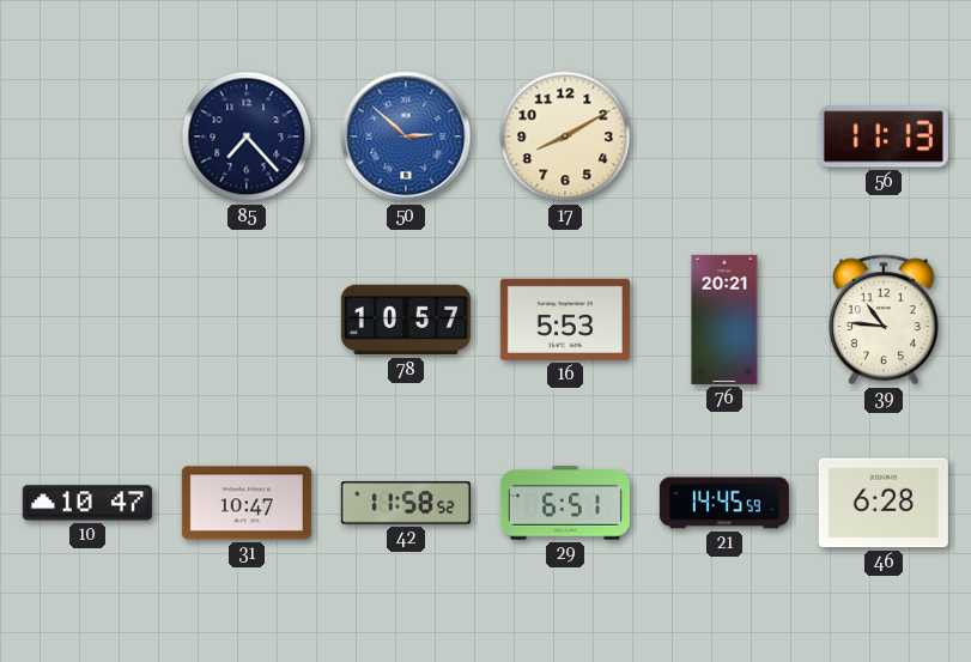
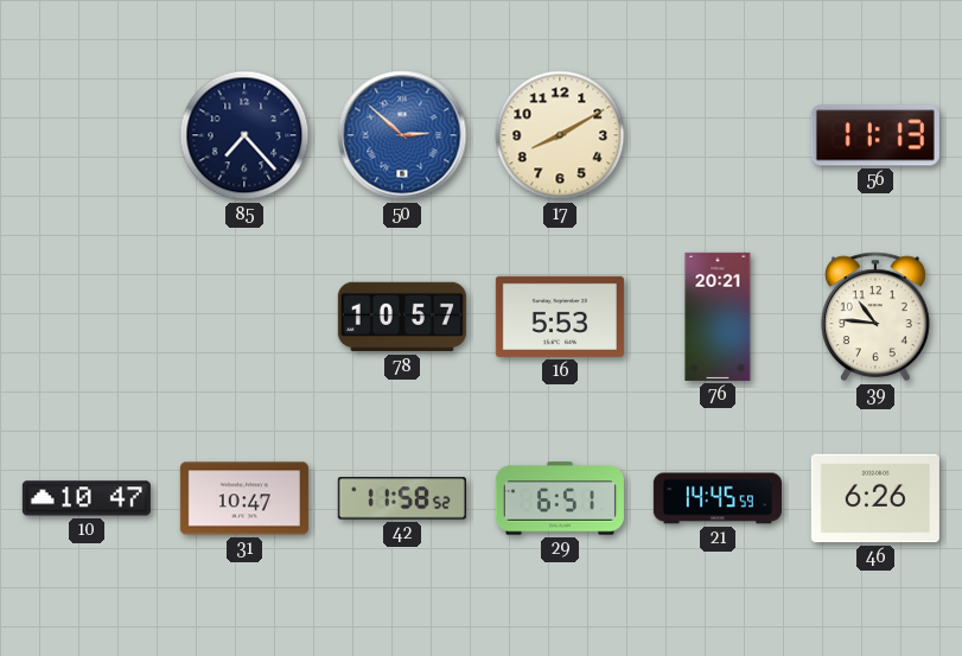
46: 6:28 -> 6:26
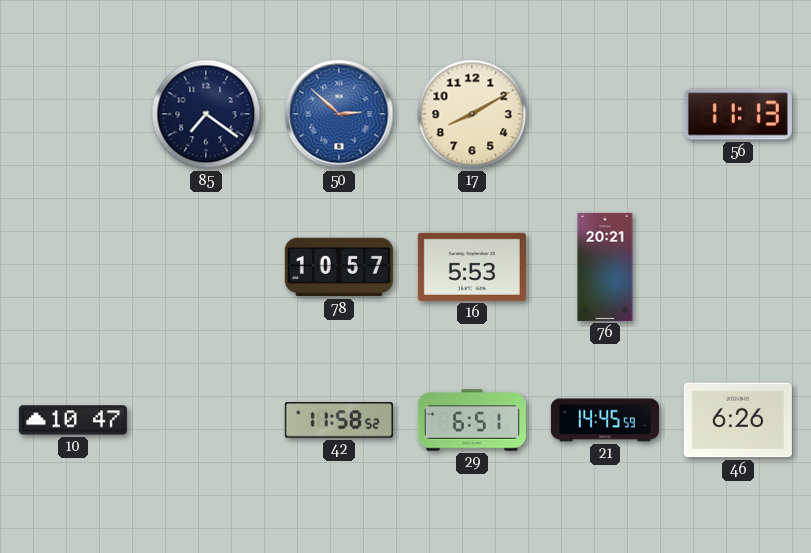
85: 7:23 -> 7:21
39: 10:46 -> none
31: 10:47 -> none
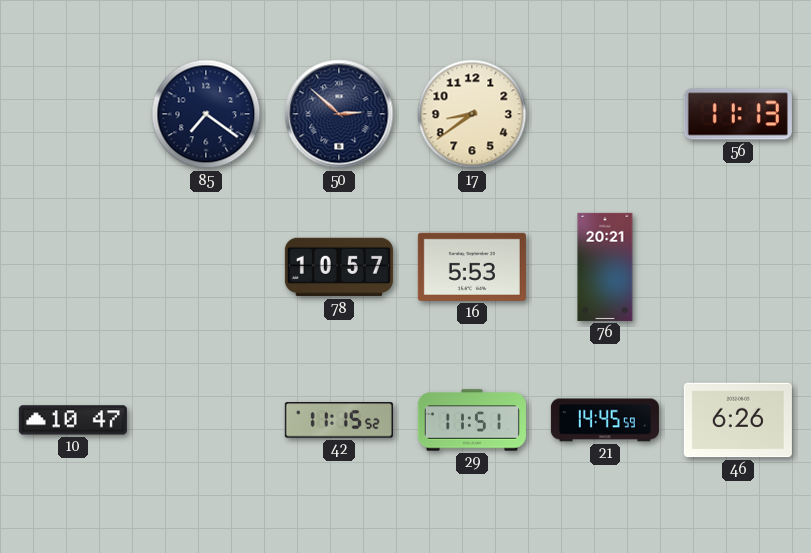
50 dial: blue -> navy
17: 8:10 -> 8:39
42: 11:58 -> 11:15
29: 6:51 -> 11:51
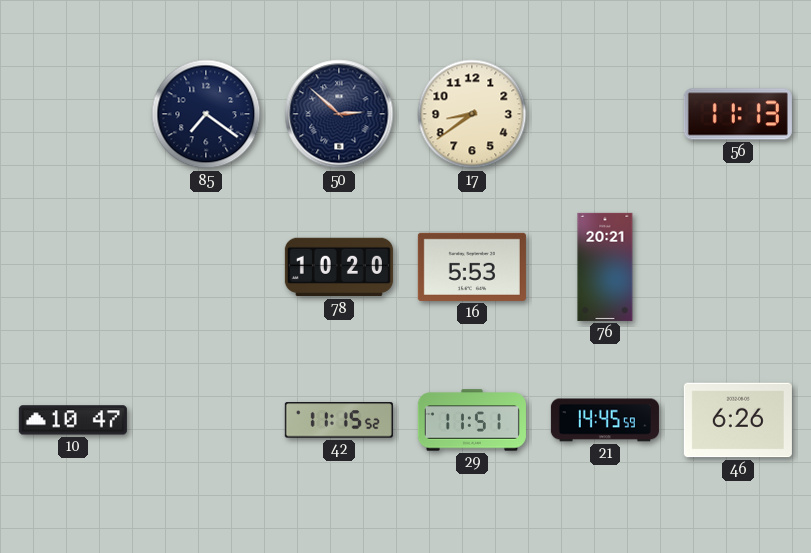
78: 10:57 -> 10:20
